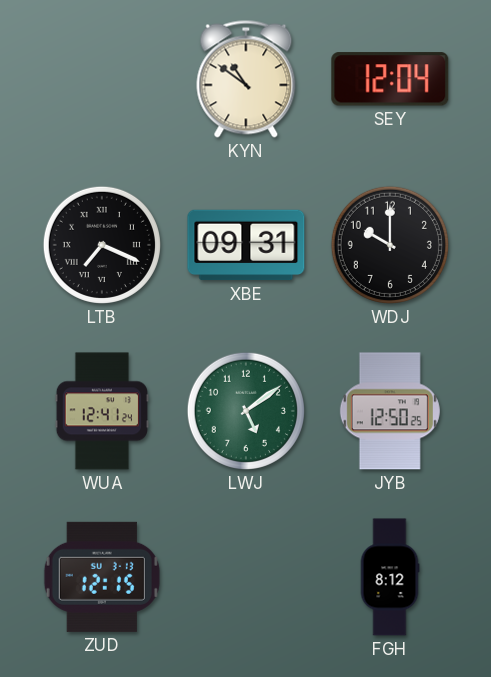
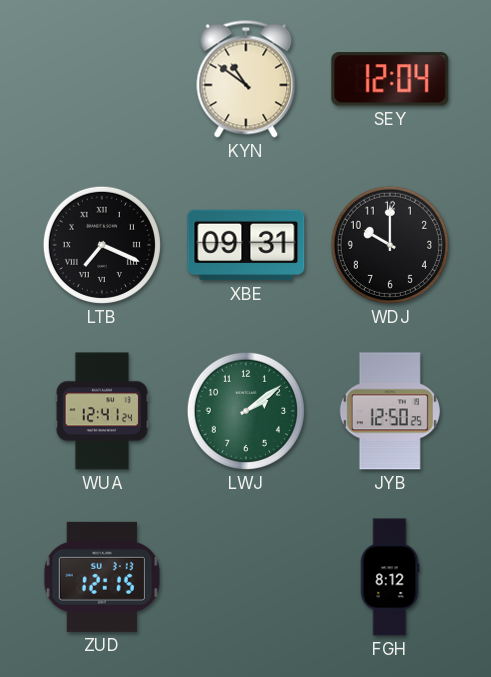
LWJ: 5:09 -> 2:09
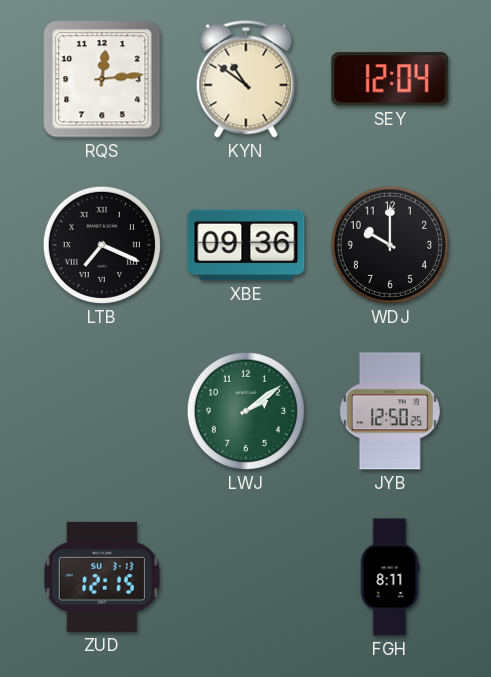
RQS: none -> 12:14
XBE: 09:31 -> 09:36
WUA: 12:41 -> none
FGH: 8:12 -> 8:11
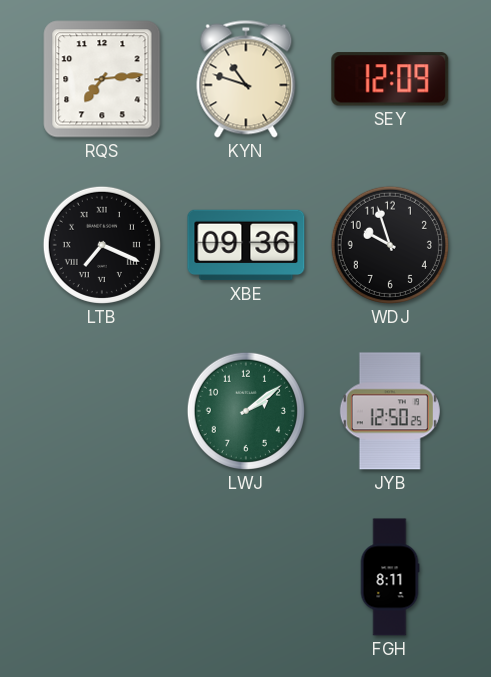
RQS: 12:14 -> 7:14
KYN: 10:51 -> 10:48
SEY: 12:04 -> 12:09
WDJ: 10:00 -> 9:57
ZUD: 12:15 -> none
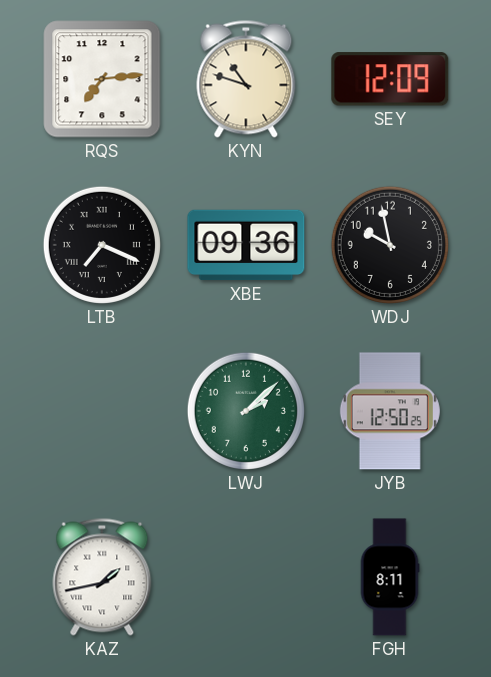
WDJ: 9:57 -> 9:58
LWJ: 2:09 -> 2:08
KAZ: none -> 1:43
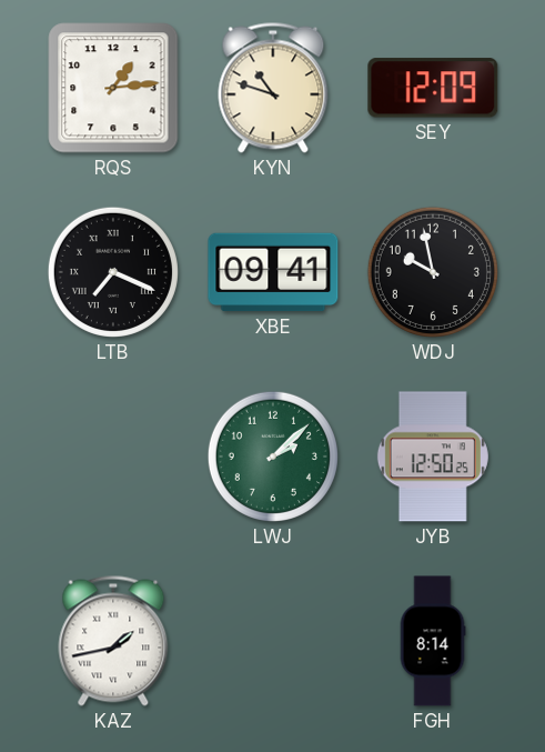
RQS: 7:14 -> 1:14
XBE: 09:36 -> 09:41
FGH: 8:11 -> 8:14
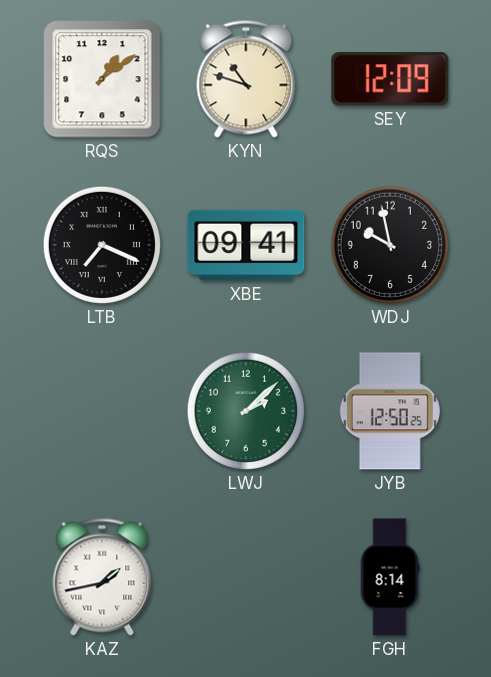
RQS: 1:14 -> 1:09
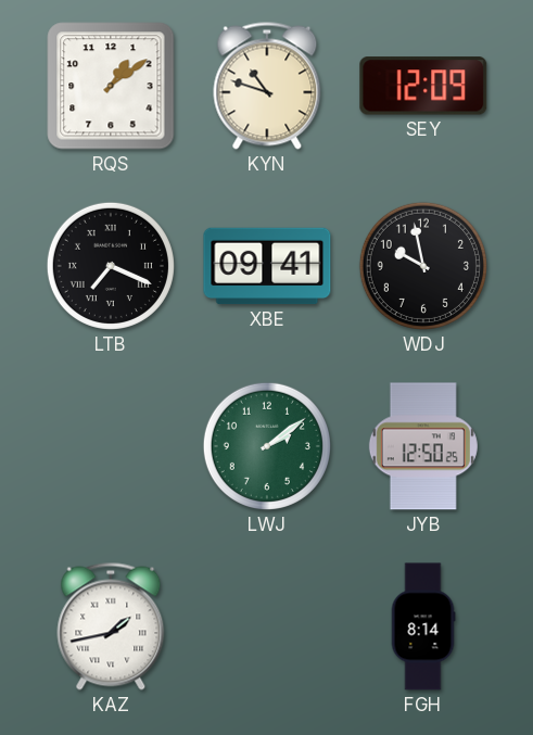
LWJ: 2:08 -> 2:09
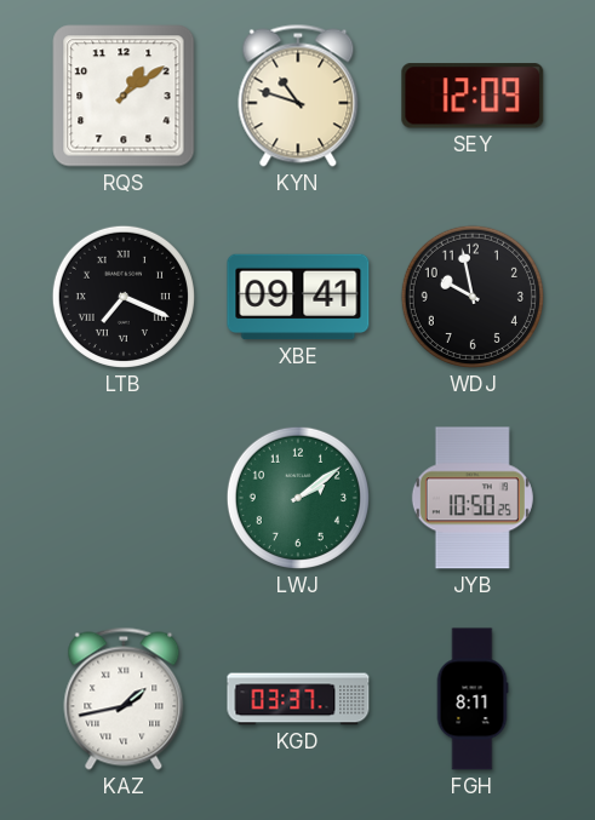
JYB: 12:50 -> 10:50
KGD: none -> 03:37
FGH: 8:14 -> 8:11
